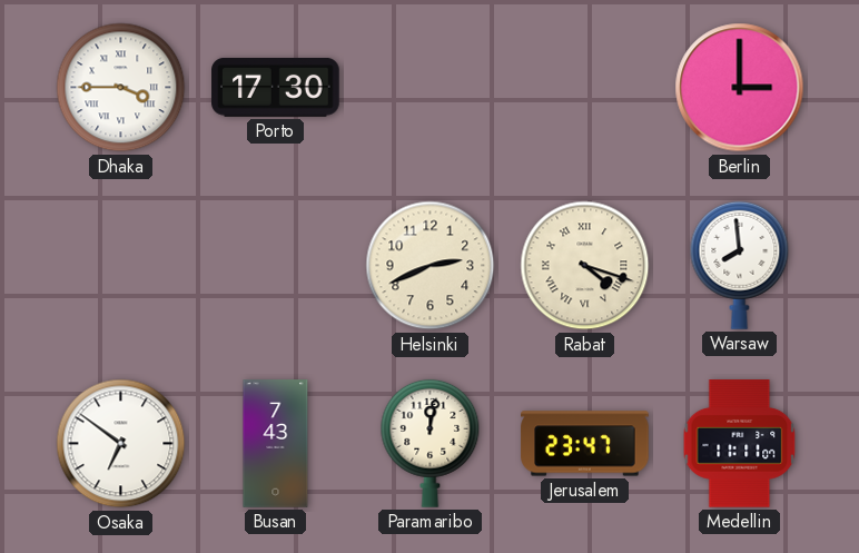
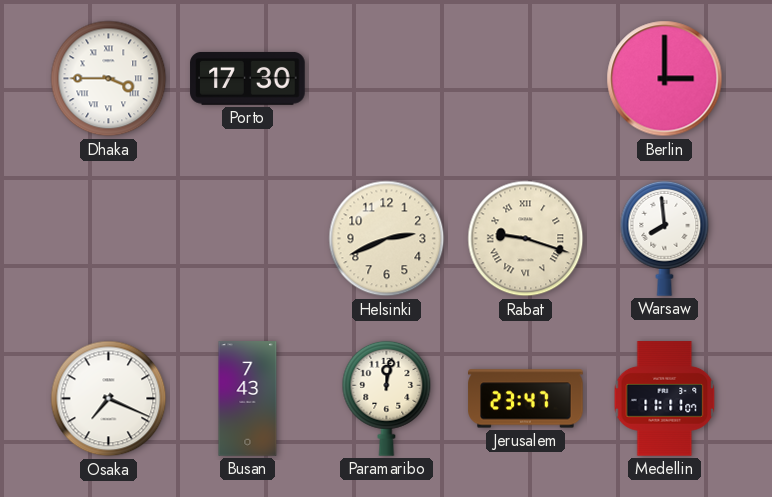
Rabat: 4:18 -> 9:18
Osaka: 6:51 -> 7:19
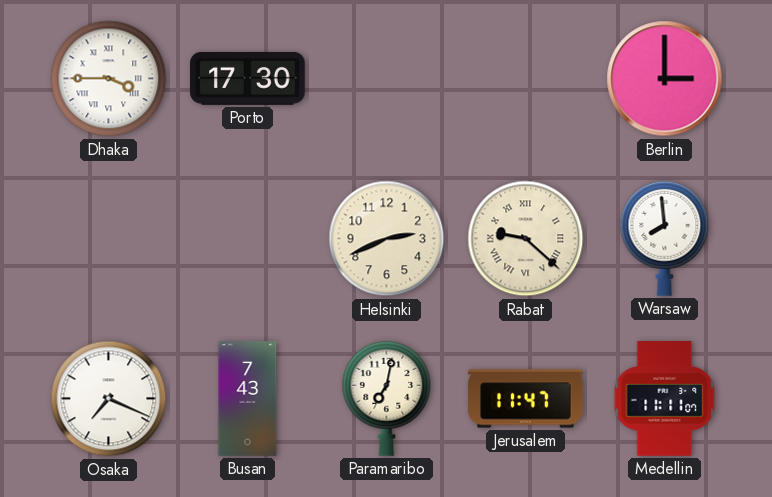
Rabat: 9:18 -> 9:22
Paramaribo: 12:02 -> 7:02
Jerusalem: 23:47 -> 11:47
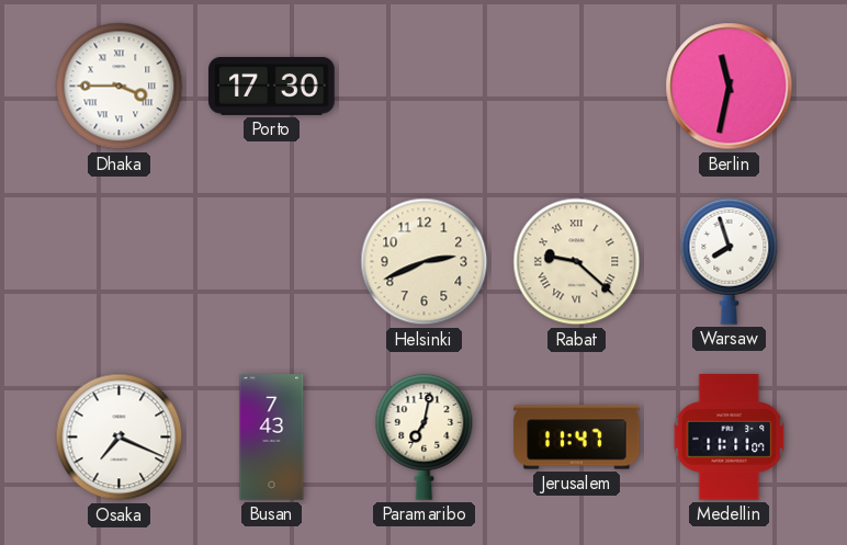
Berlin: 3:00 -> 11:32
Warsaw: 7:59 -> 7:57
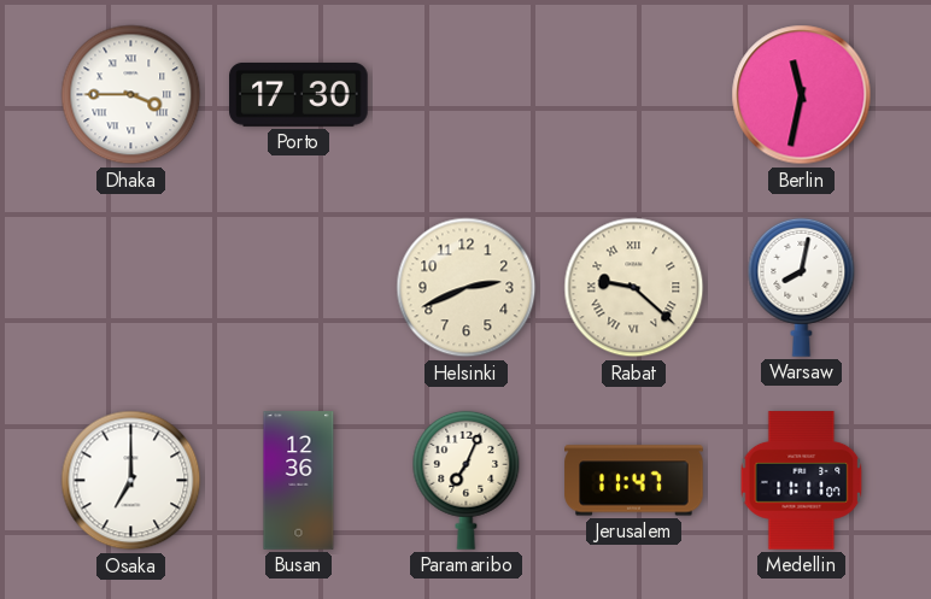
Warsaw: 7:57 -> 8:02
Osaka: 7:19 -> 7:00
Busan: 7:43 -> 12:36
Paramaribo: 7:02 -> 7:04
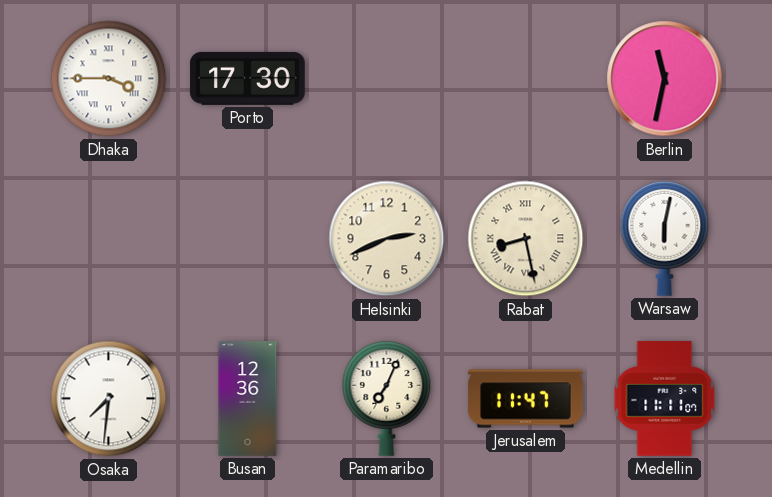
Rabat: 9:22 -> 8:28
Warsaw: 8:02 -> 6:02
Osaka: 7:00 -> 7:31
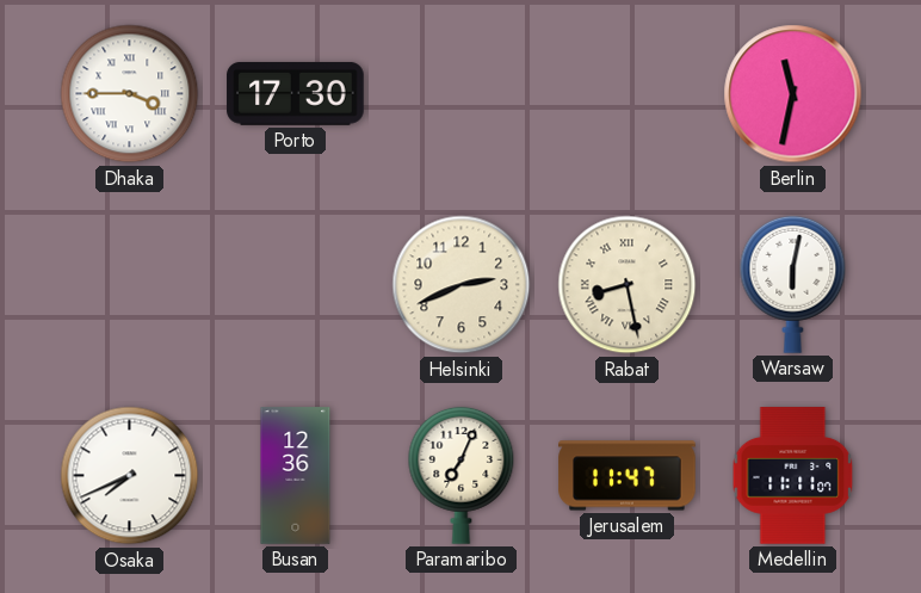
Osaka: 7:31 -> 7:41
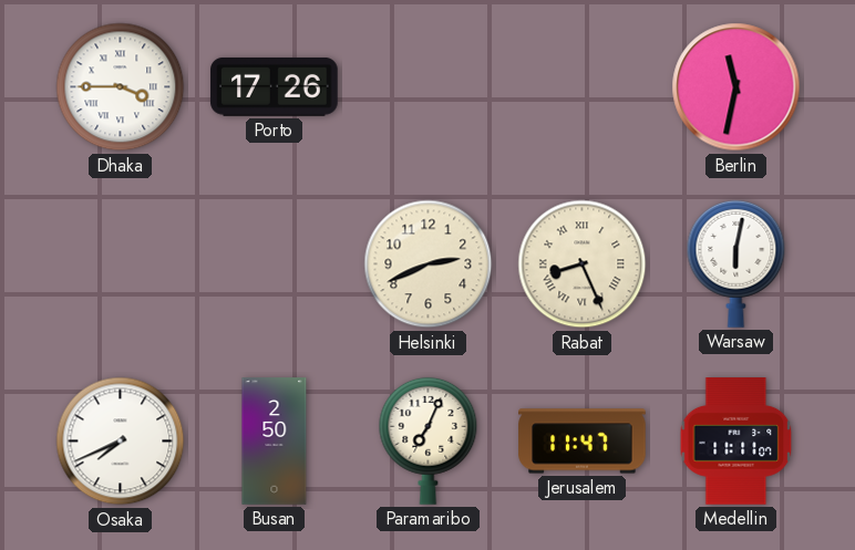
Porto: 17:30 -> 17:26
Rabat: 8:28 -> 8:26
Busan: 12:36 -> 2:50
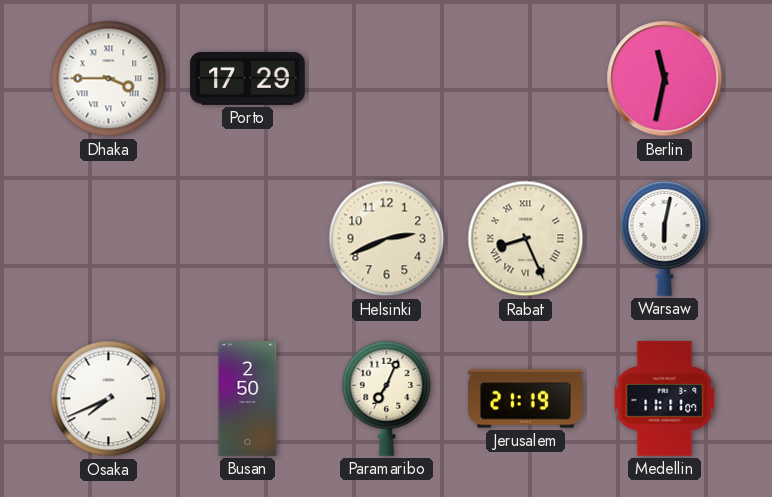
Porto: 17:26 -> 17:29
Jerusalem: 11:47 -> 21:19
